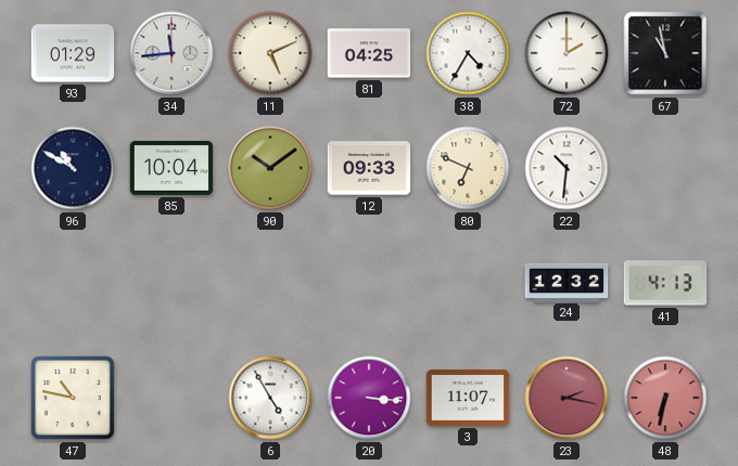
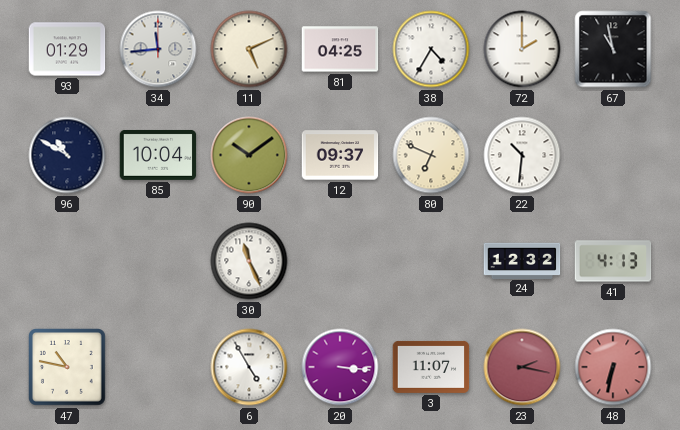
12: 09:33 -> 09:37
30: none -> 11:26
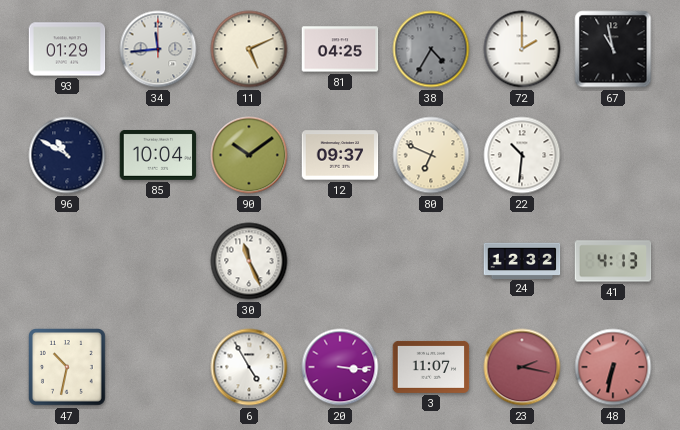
38 dial: white -> grey
47: 10:47 -> 10:32
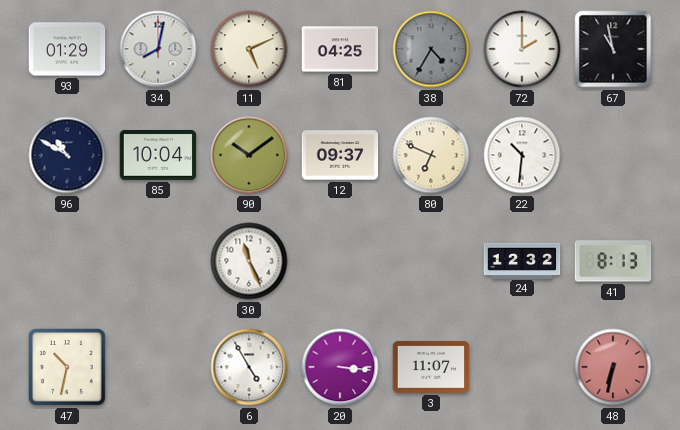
34: 11:44 -> 8:02
41: 4:13 -> 8:13
23: 2:17 -> none
